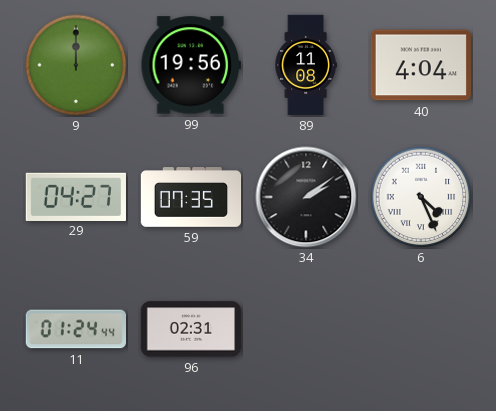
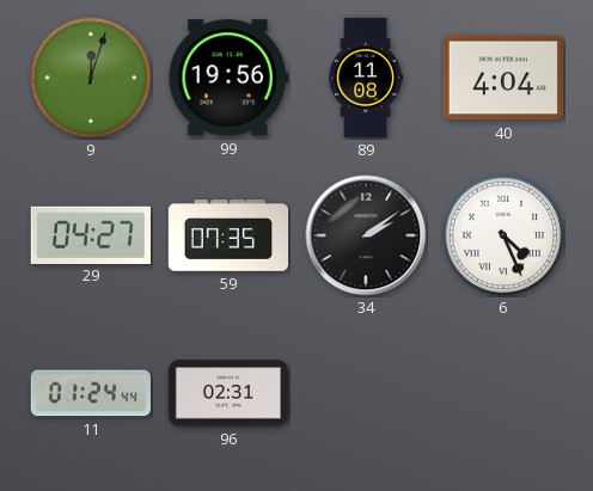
9: 12:00 -> 12:03
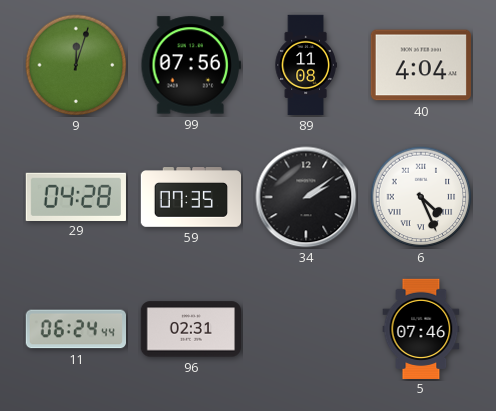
99: 19:56 -> 07:56
29: 04:27 -> 04:28
11: 01:24 -> 06:24
5: none -> 07:46
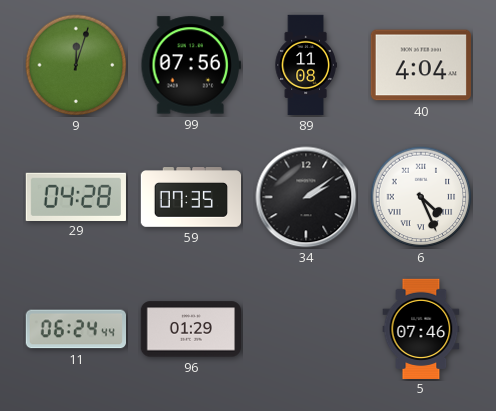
96: 02:31 -> 01:29
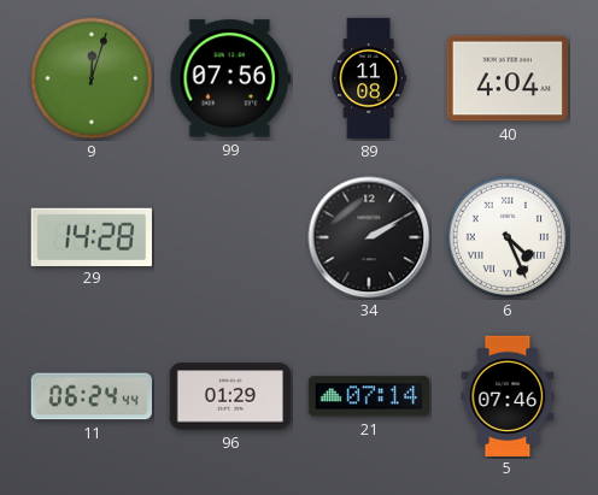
29: 04:28 -> 14:28
59: 07:35 -> none
34: 2:09 -> 2:10
21: none -> 07:14
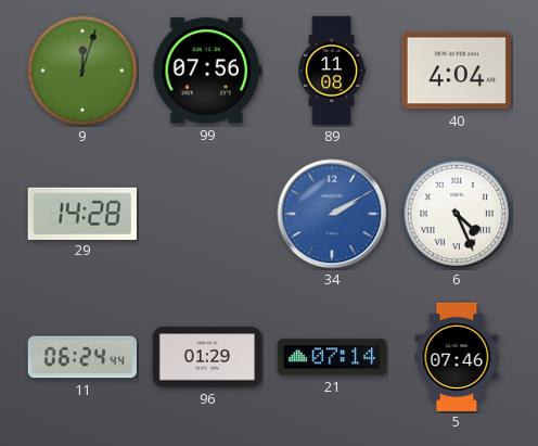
34 dial: black -> blue
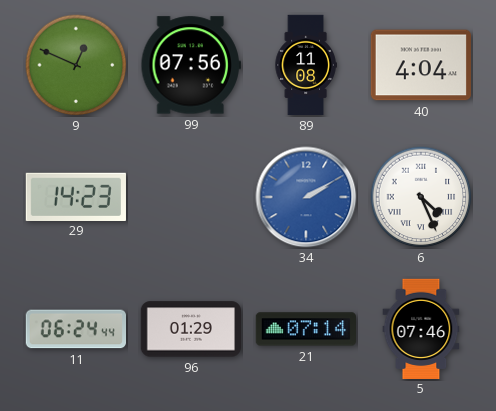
9: 12:03 -> 12:49
29: 14:28 -> 14:23
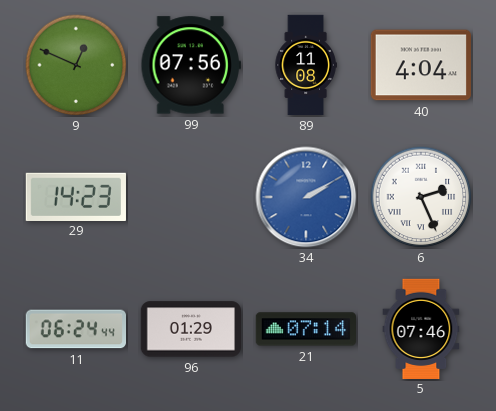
6: 4:26 -> 2:26
